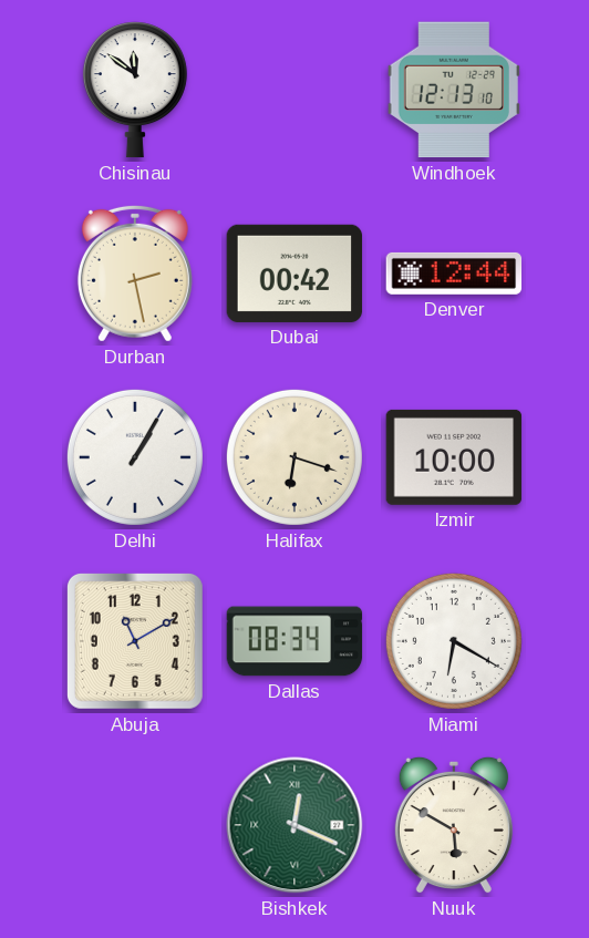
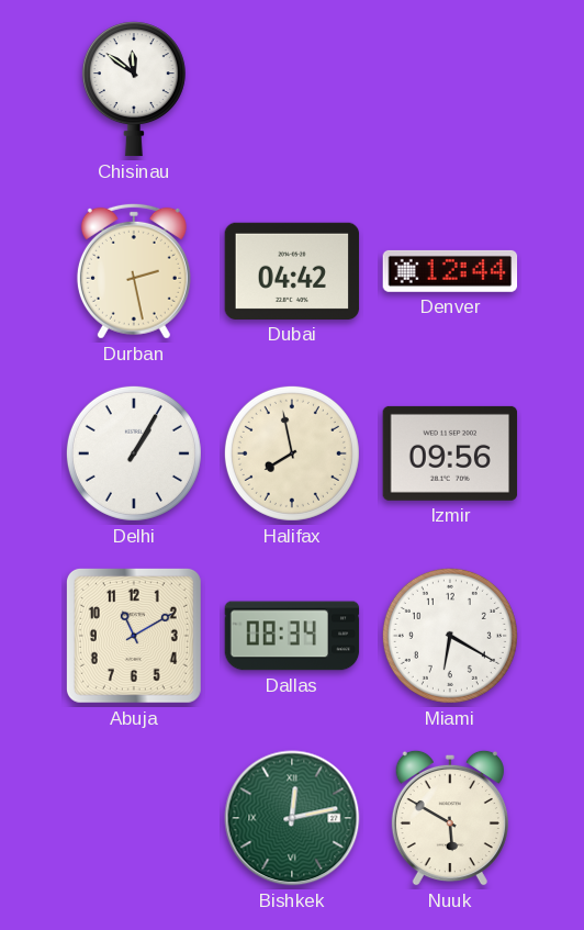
Windhoek: 12:13 -> none
Dubai: 00:42 -> 04:42
Halifax: 6:18 -> 7:58
Izmir: 10:00 -> 09:56
Bishkek: 12:19 -> 12:13
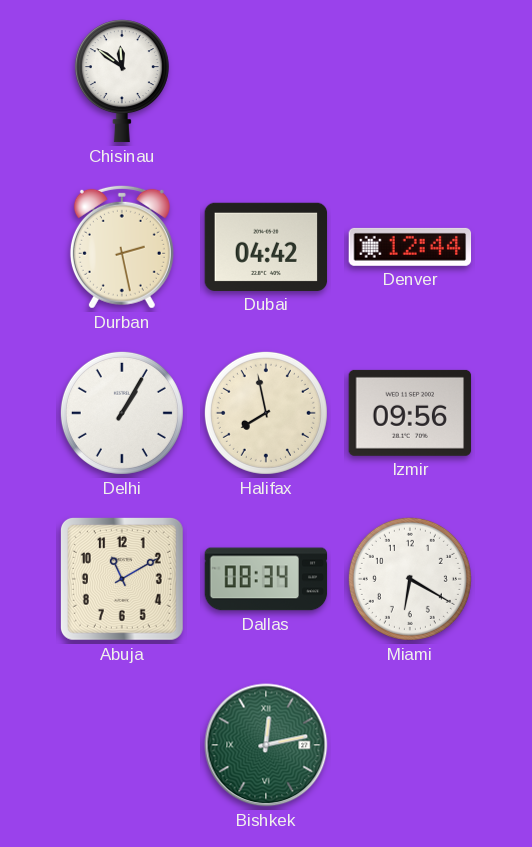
Nuuk: 5:50 -> none
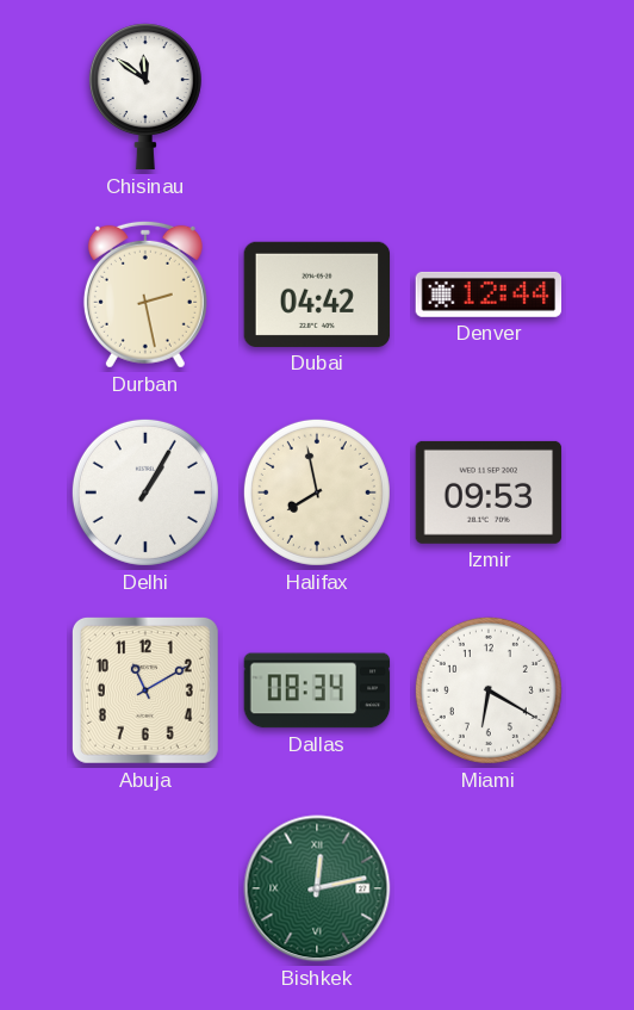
Izmir: 09:56 -> 09:53
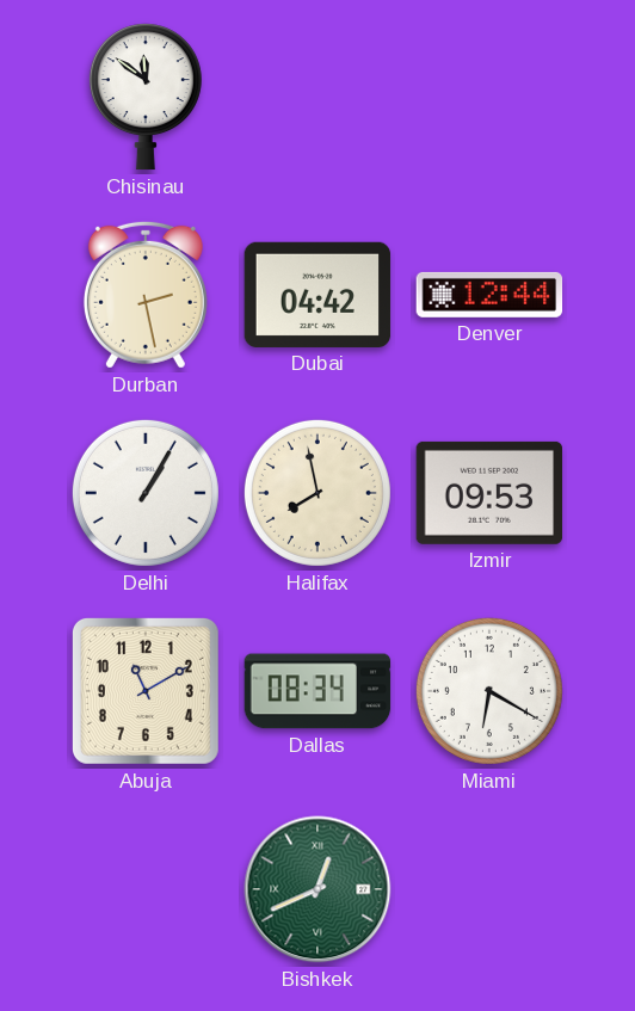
Bishkek: 12:13 -> 12:41
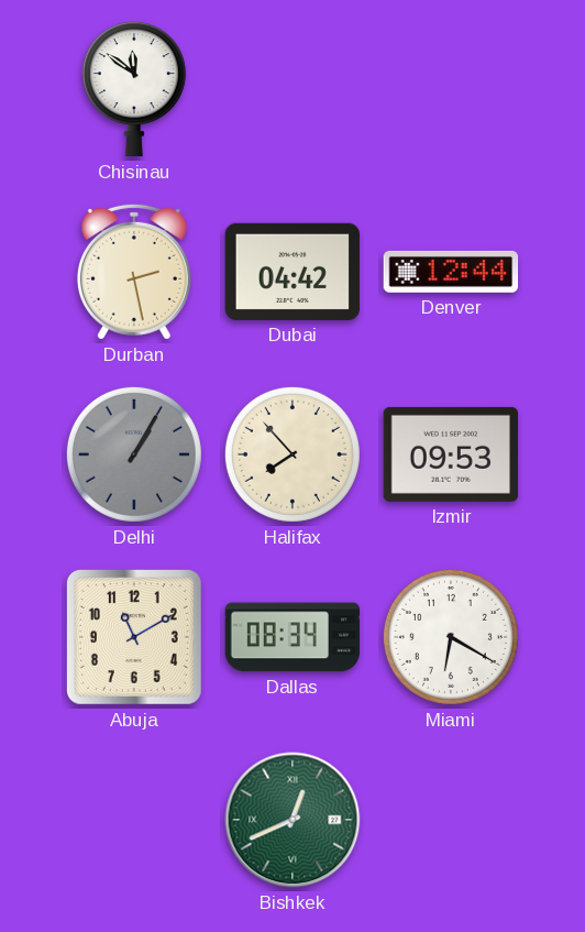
Delhi dial: white -> grey
Halifax: 7:58 -> 7:53
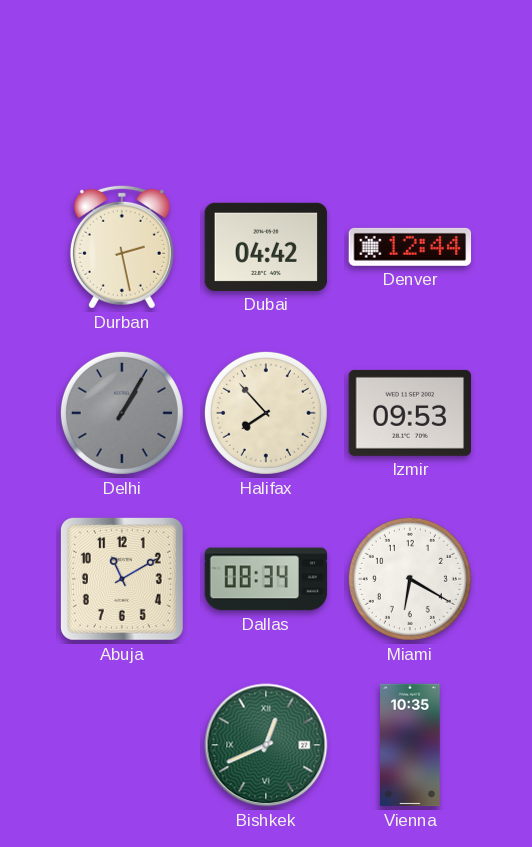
Chisinau: 11:51 -> none
Vienna: none -> 10:35
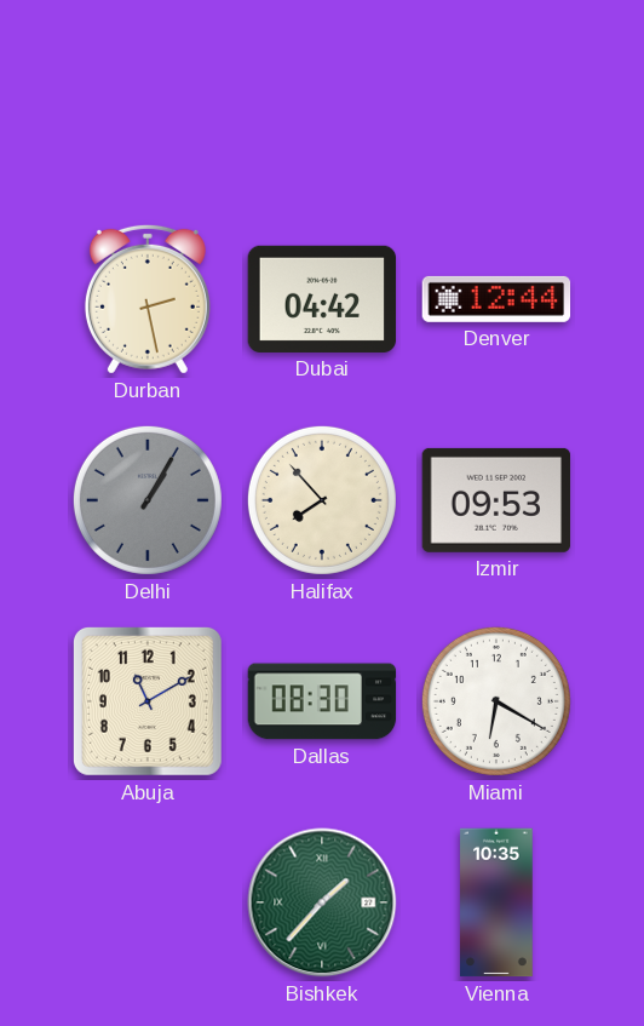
Dallas: 08:34 -> 08:30
Bishkek: 12:41 -> 1:37
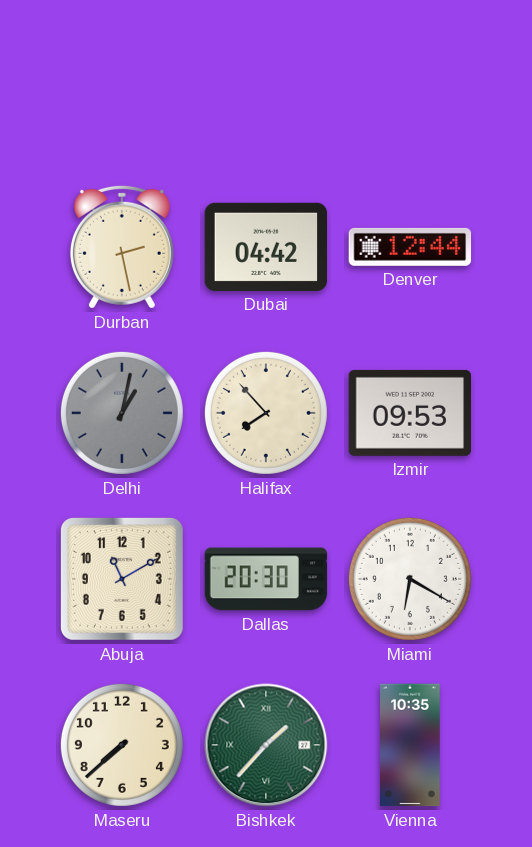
Delhi: 1:05 -> 1:02
Dallas: 08:30 -> 20:30
Maseru: none -> 7:38
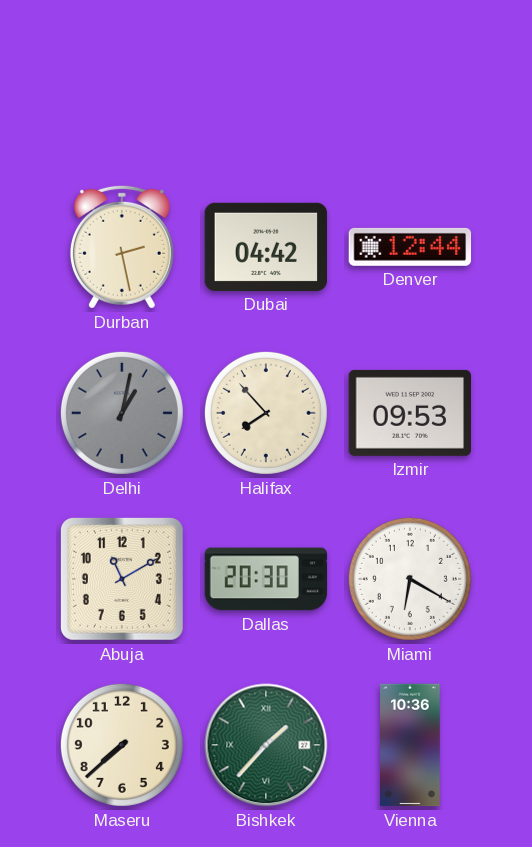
Vienna: 10:35 -> 10:36
